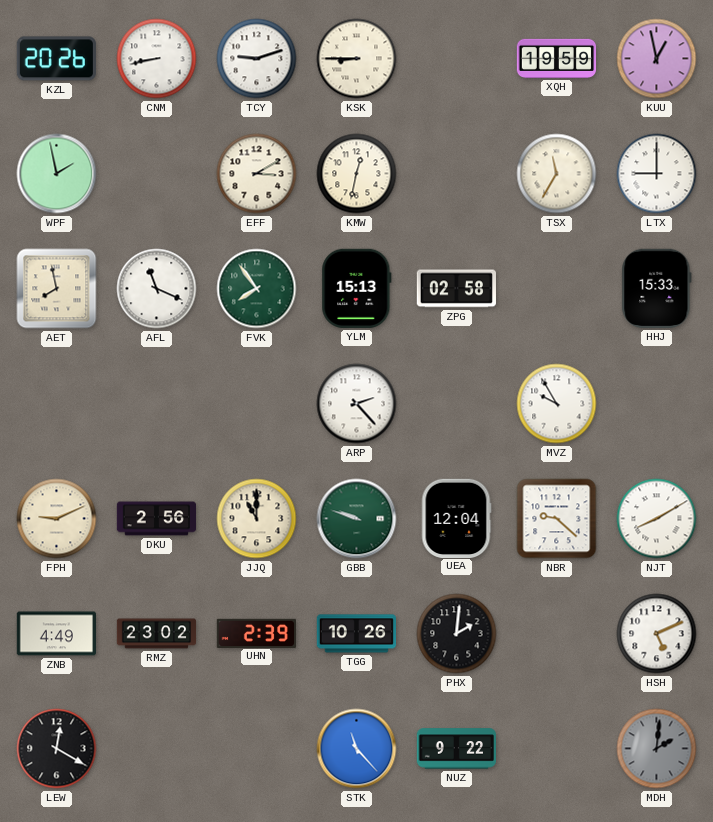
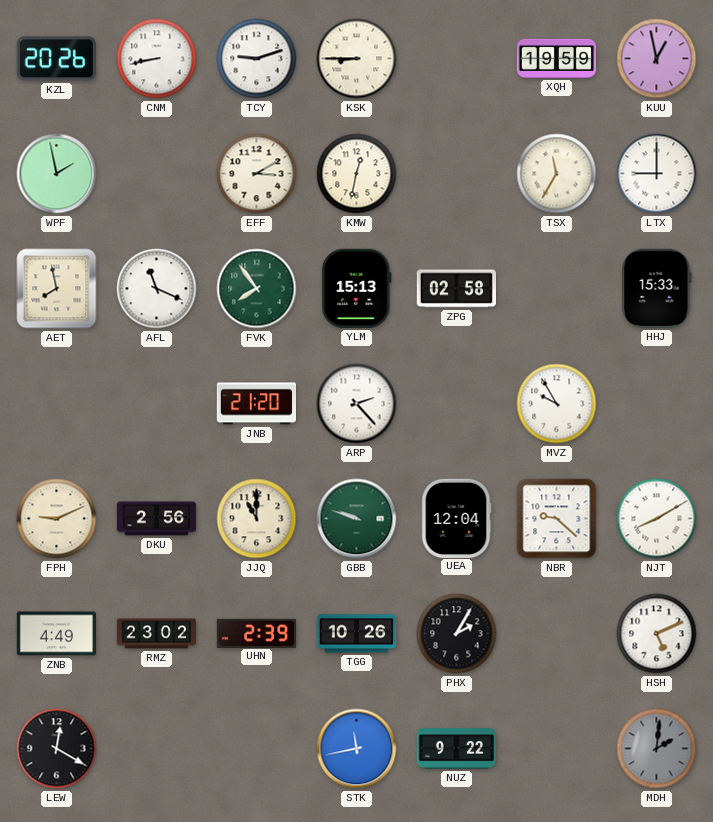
JNB: none -> 21:20
PHX: 2:01 -> 2:05
STK: 11:23 -> 11:43
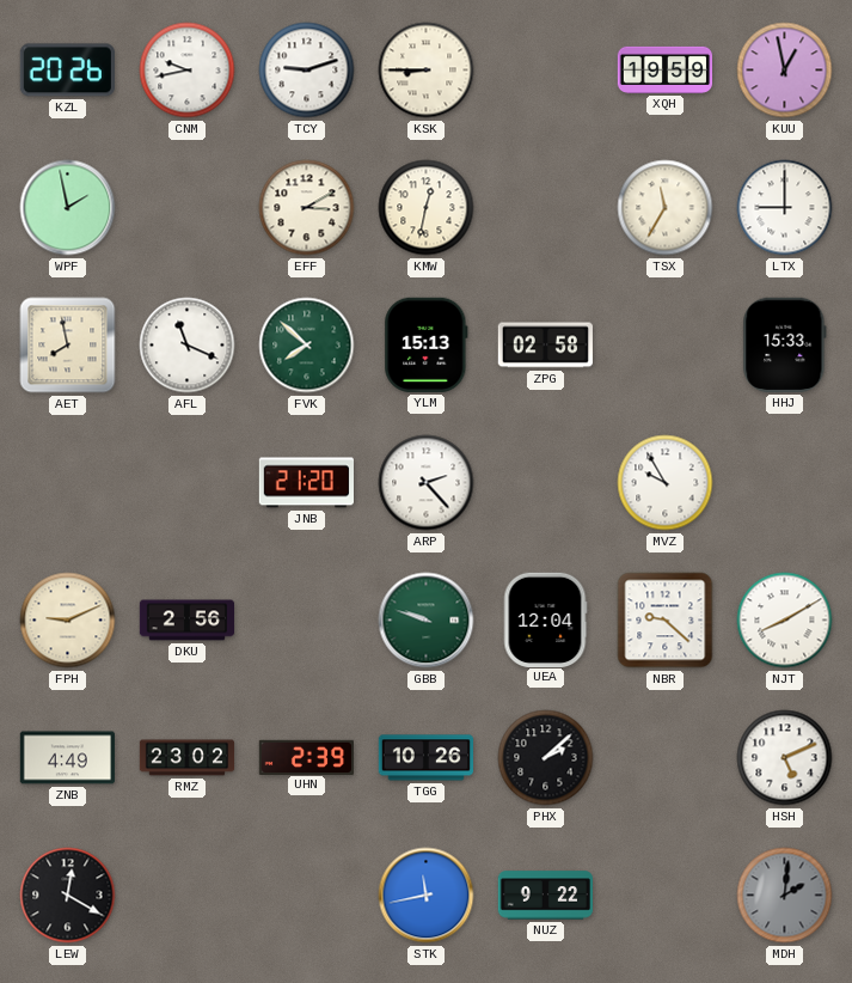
CNM: 8:43 -> 9:43
FVK: 7:54 -> 7:52
JJQ: 11:00 -> none
PHX: 2:05 -> 2:08
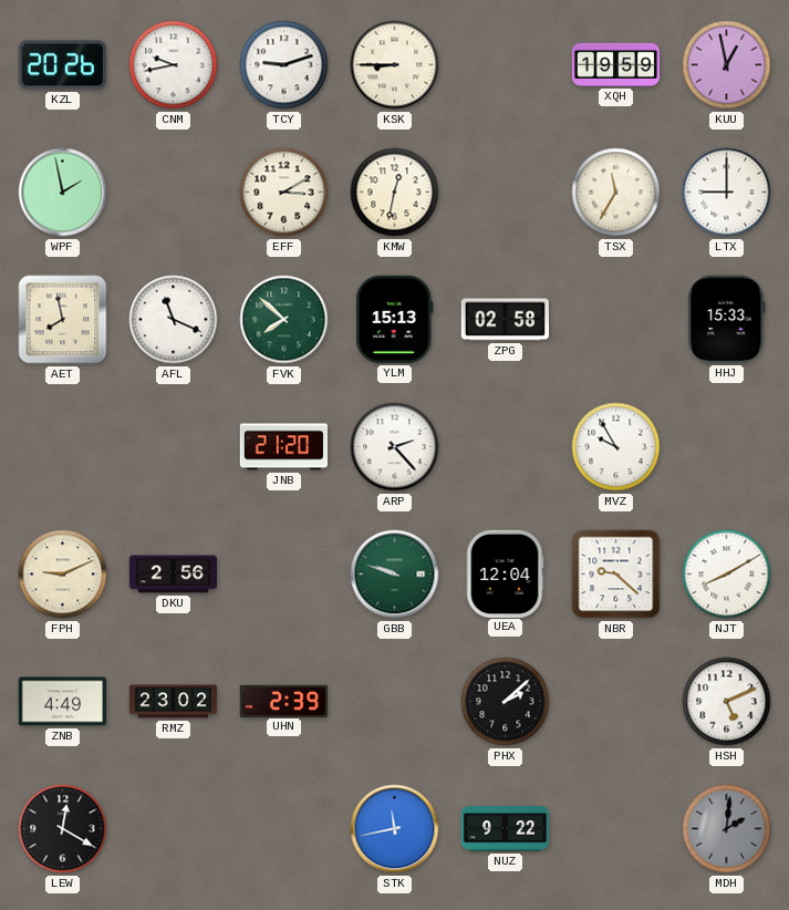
TGG: 10:26 -> none
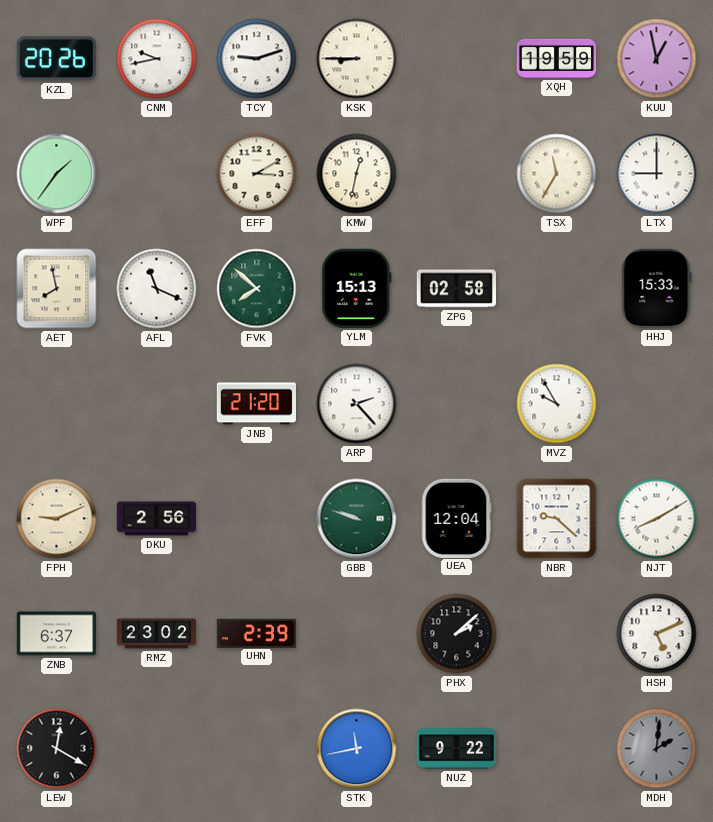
WPF: 1:58 -> 1:36
ZNB: 4:49 -> 6:37
